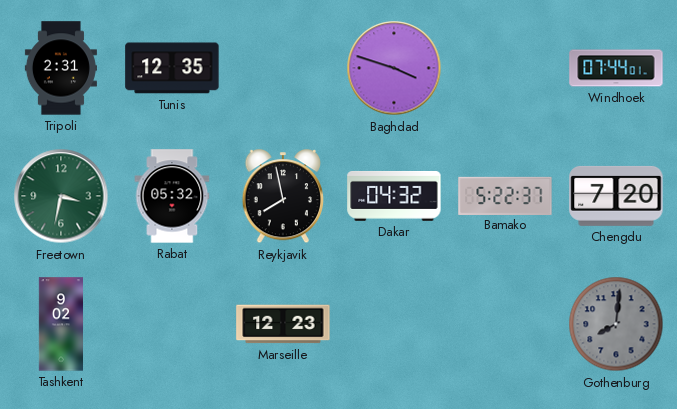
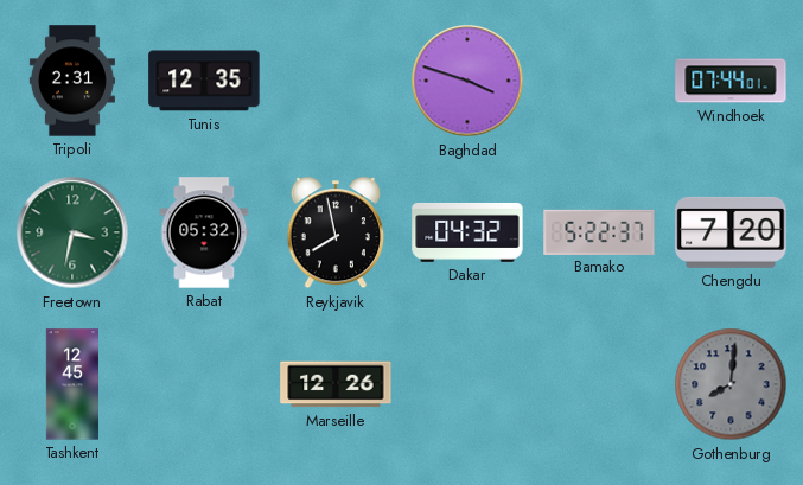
Tashkent: 9:02 -> 12:45
Marseille: 12:23 -> 12:26
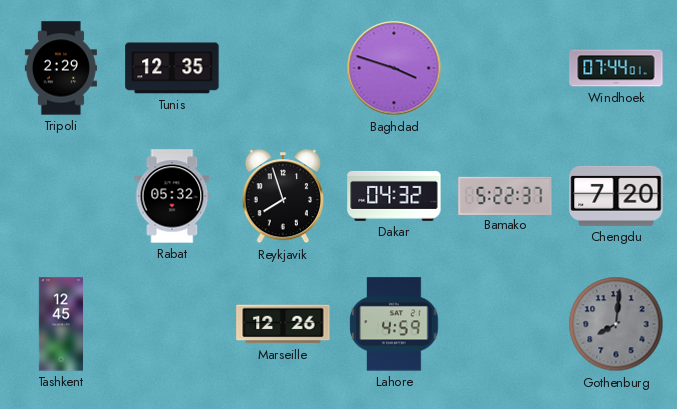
Tripoli: 2:31 -> 2:29
Freetown: 3:32 -> none
Reykjavik: 7:58 -> 7:57
Lahore: none -> 4:59
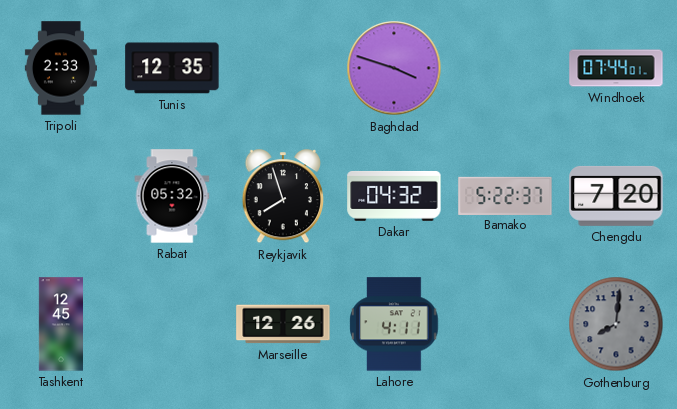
Tripoli: 2:29 -> 2:33
Lahore: 4:59 -> 4:11
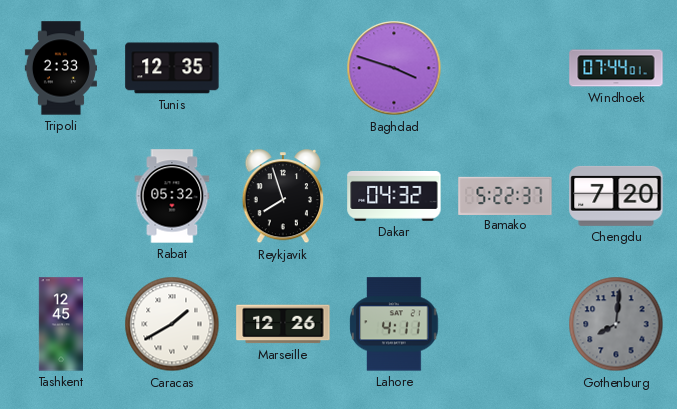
Caracas: none -> 1:40
